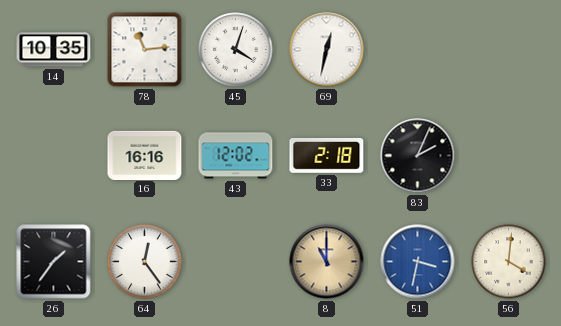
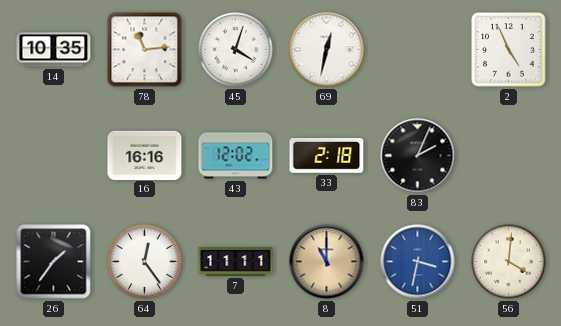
2: none -> 4:56
7: none -> 11:11
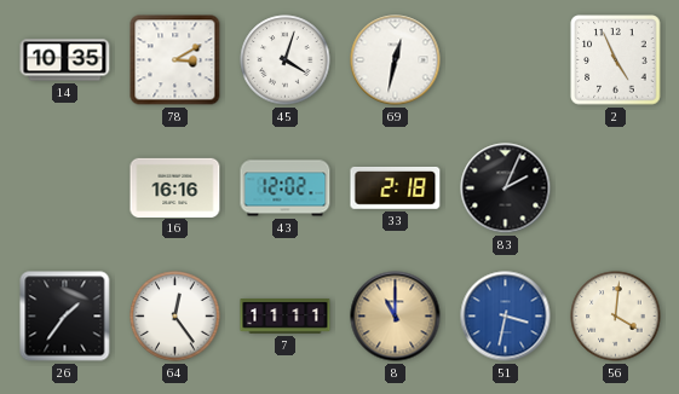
78: 11:14 -> 3:10
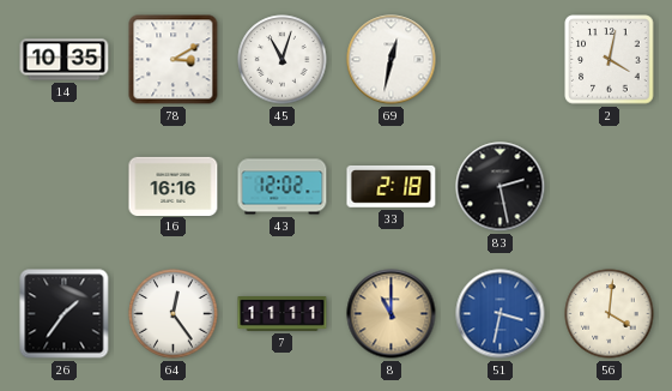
45: 4:03 -> 11:03
2: 4:56 -> 4:02
83: 2:04 -> 2:28
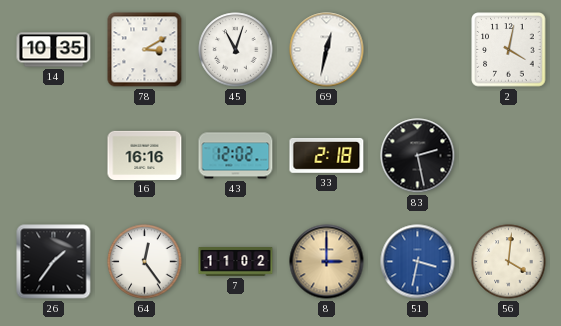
7: 11:11 -> 11:02
8: 11:00 -> 3:00
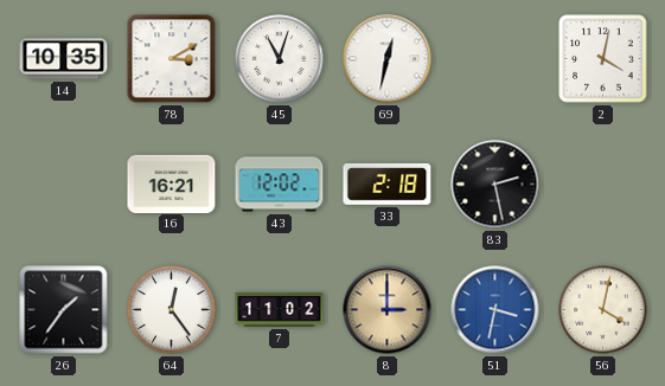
16: 16:16 -> 16:21
56: 4:01 -> 4:02
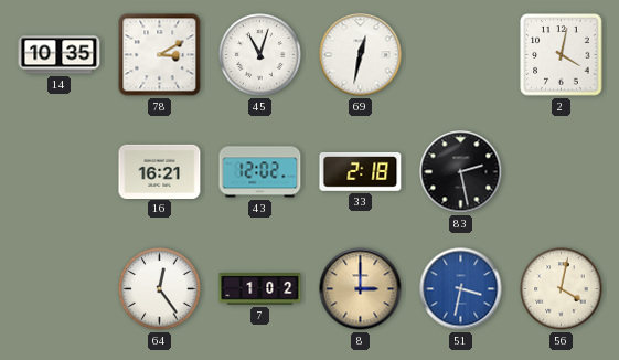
26: 1:36 -> none
7: 11:02 -> 1:02
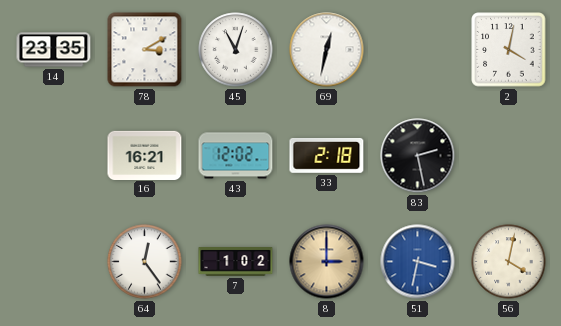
14: 10:35 -> 23:35
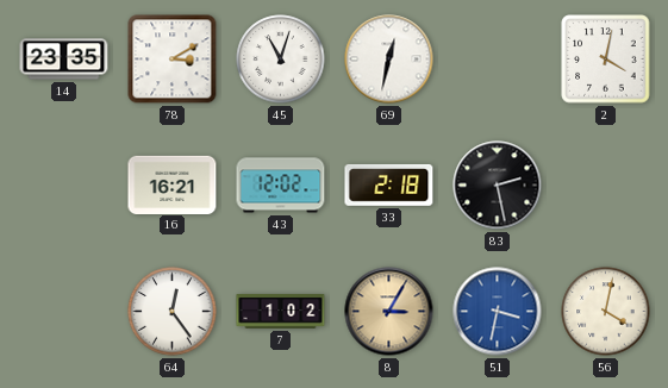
8: 3:00 -> 3:05
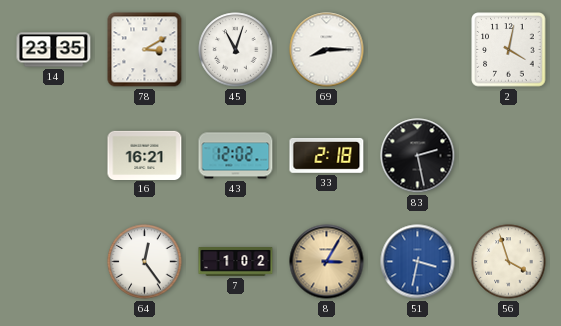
69: 12:32 -> 8:15
56: 4:02 -> 3:57
